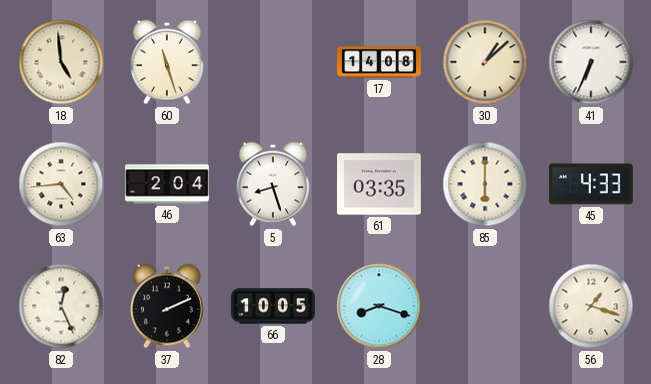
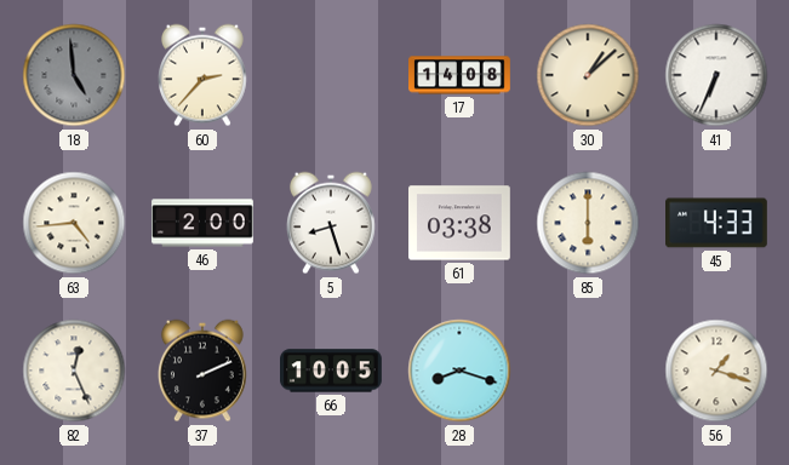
18 dial: cream -> grey
60: 11:27 -> 2:37
46: 2:04 -> 2:00
61: 03:35 -> 03:38
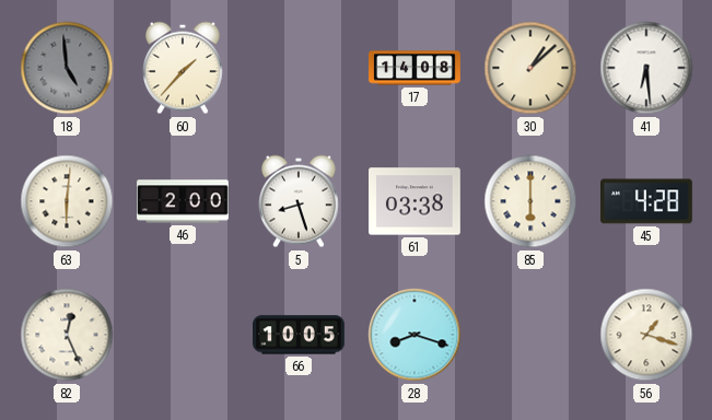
60: 2:37 -> 1:37
41: 6:34 -> 6:29
63: 4:44 -> 6:01
45: 4:33 -> 4:28
37: 2:11 -> none
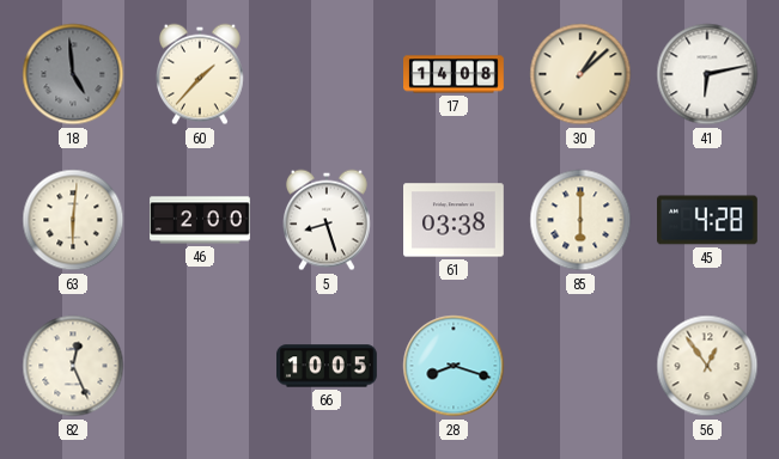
41: 6:29 -> 6:13
56: 1:18 -> 12:54
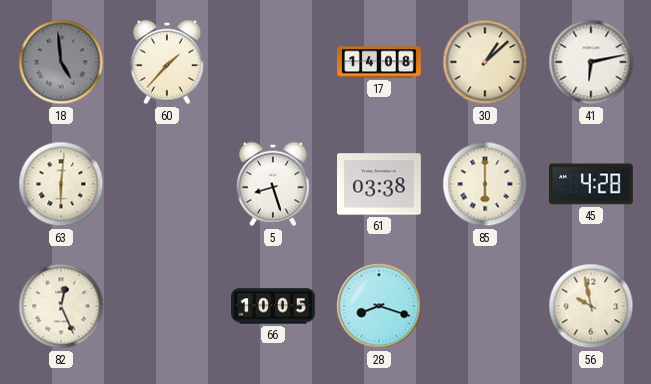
46: 2:00 -> none
56: 12:54 -> 9:58
